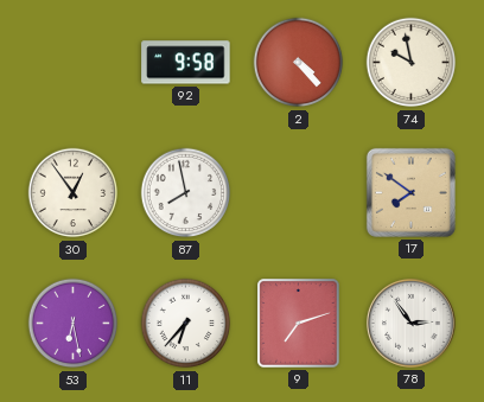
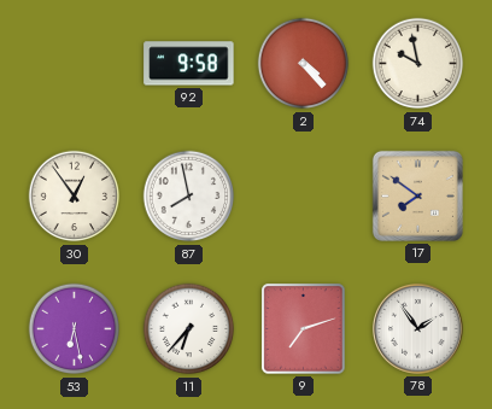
78: 2:54 -> 1:54
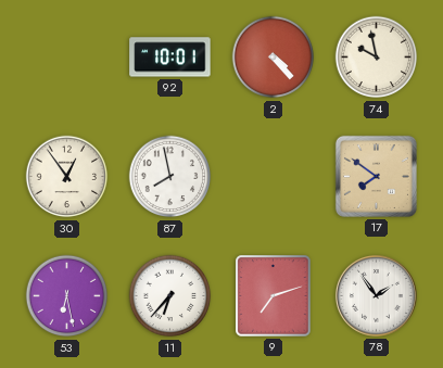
92: 9:58 -> 10:01
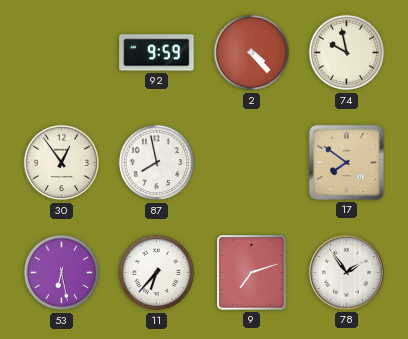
92: 10:01 -> 9:59
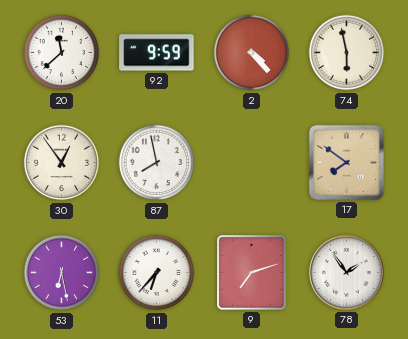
20: none -> 11:38
74: 9:58 -> 5:58
